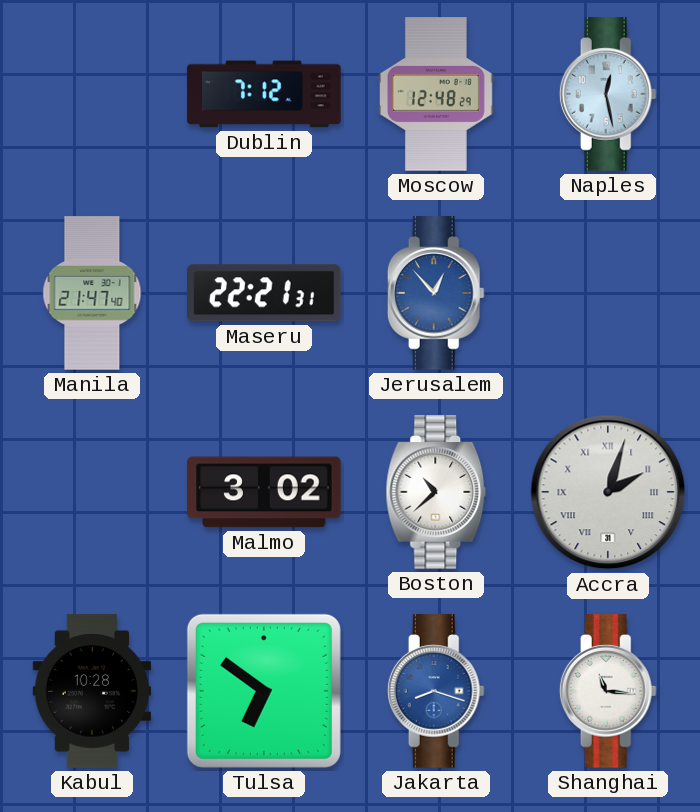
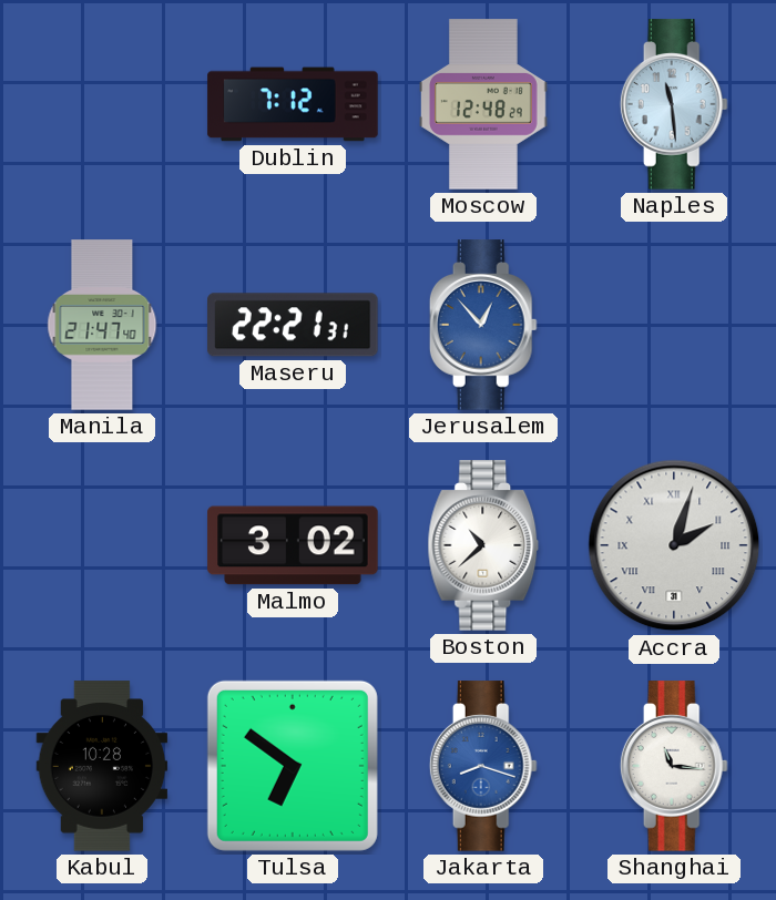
Naples: 12:28 -> 11:29
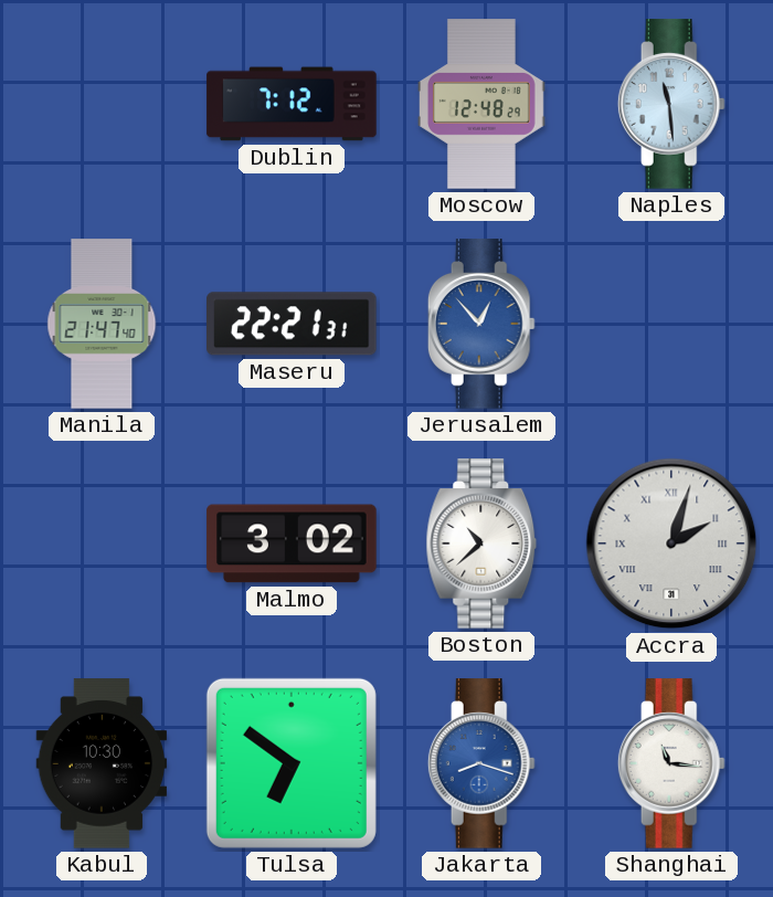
Kabul: 10:28 -> 10:30
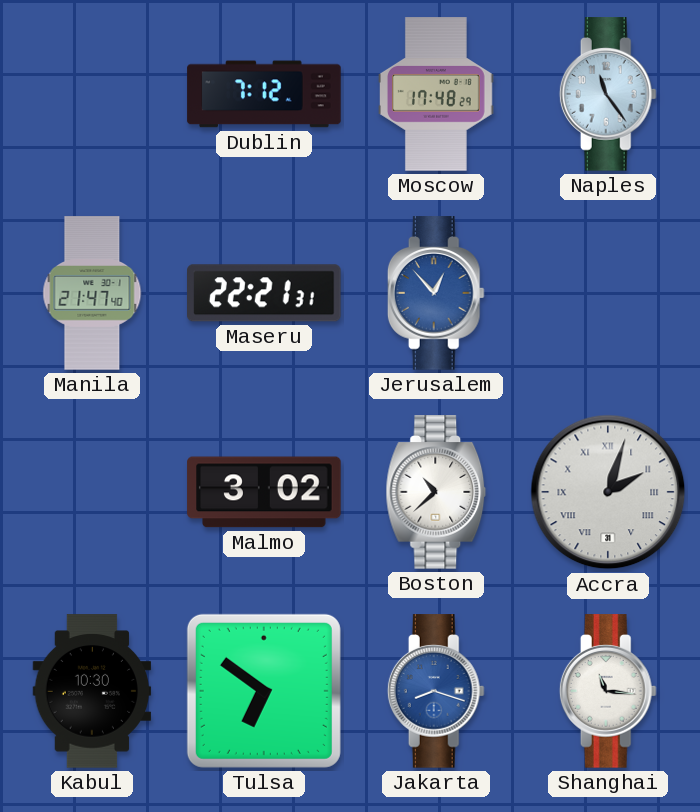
Moscow: 12:48 -> 17:48
Naples: 11:29 -> 11:24
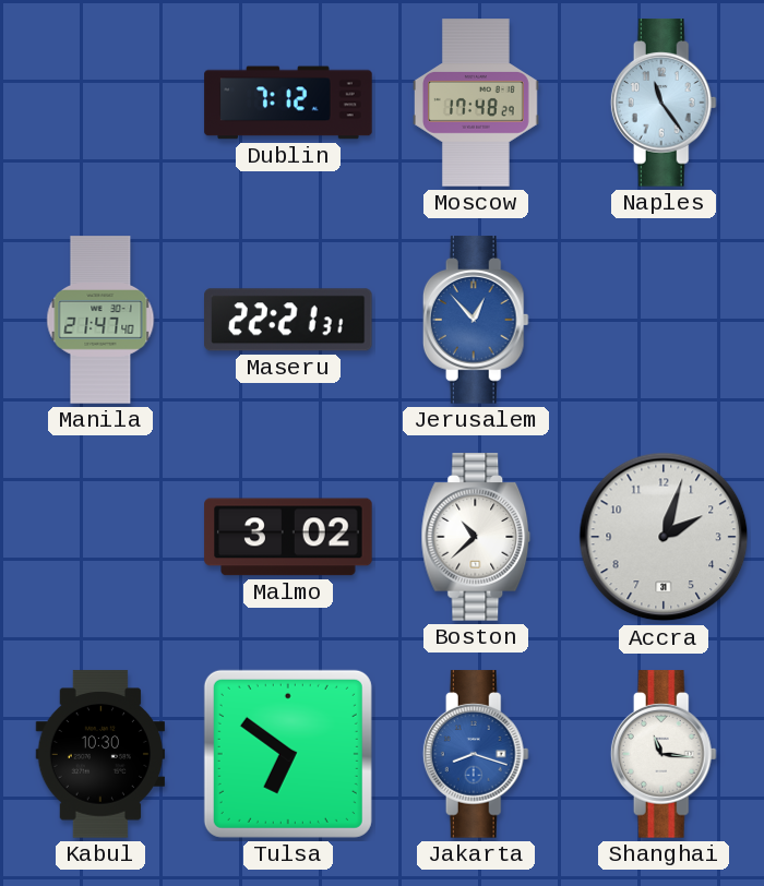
Accra numerals: Roman -> Arabic
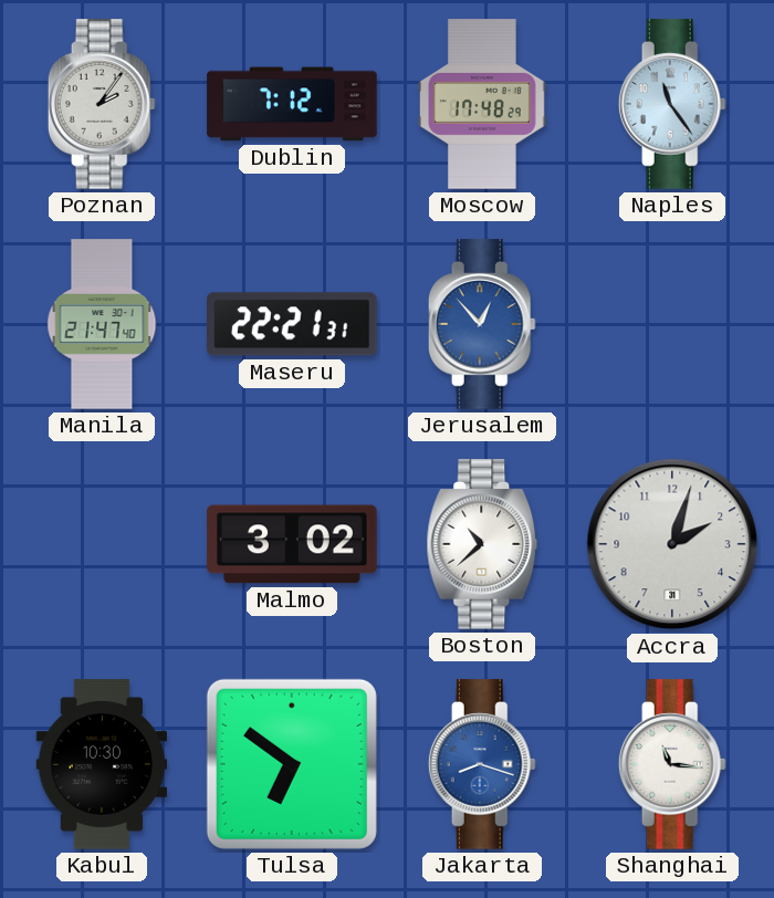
Poznan: none -> 2:06
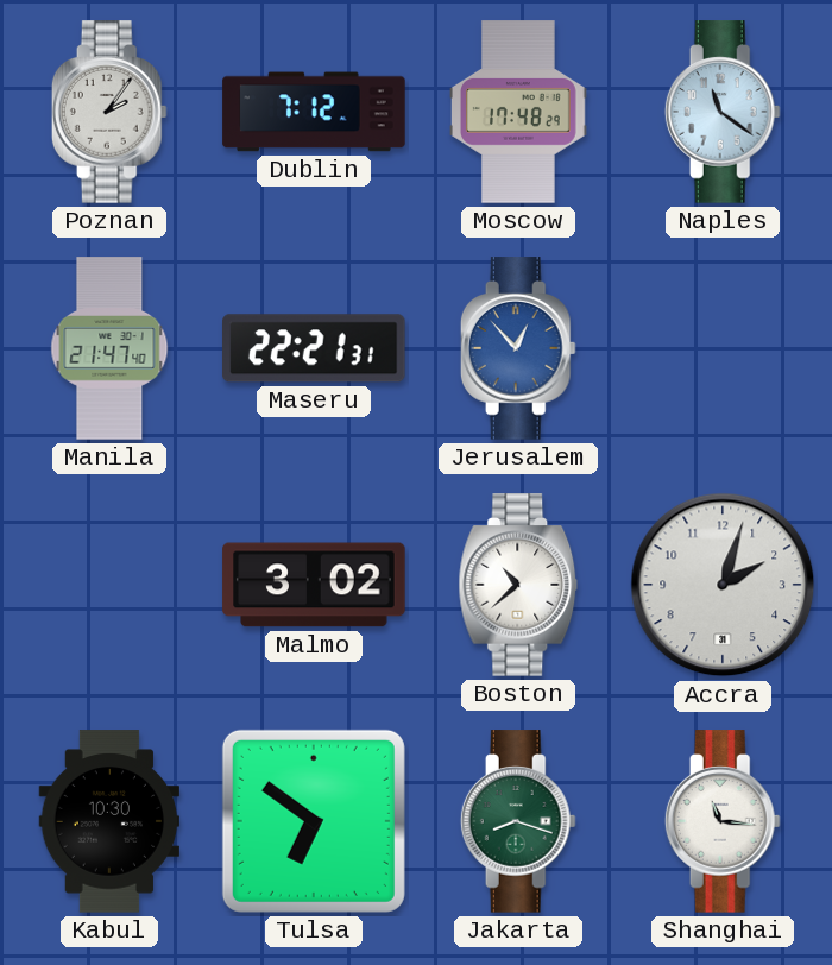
Naples: 11:24 -> 11:21
Jakarta dial: blue -> green
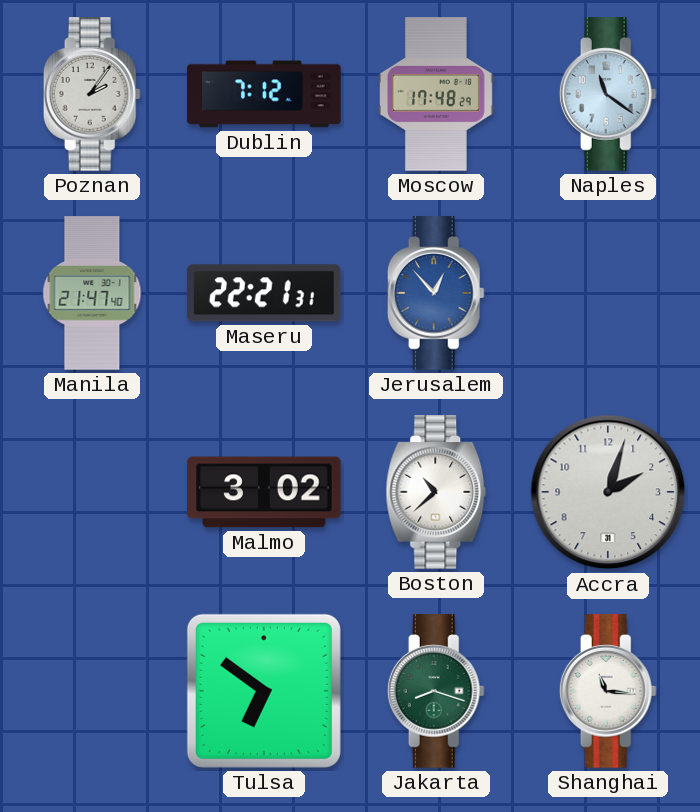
Kabul: 10:30 -> none
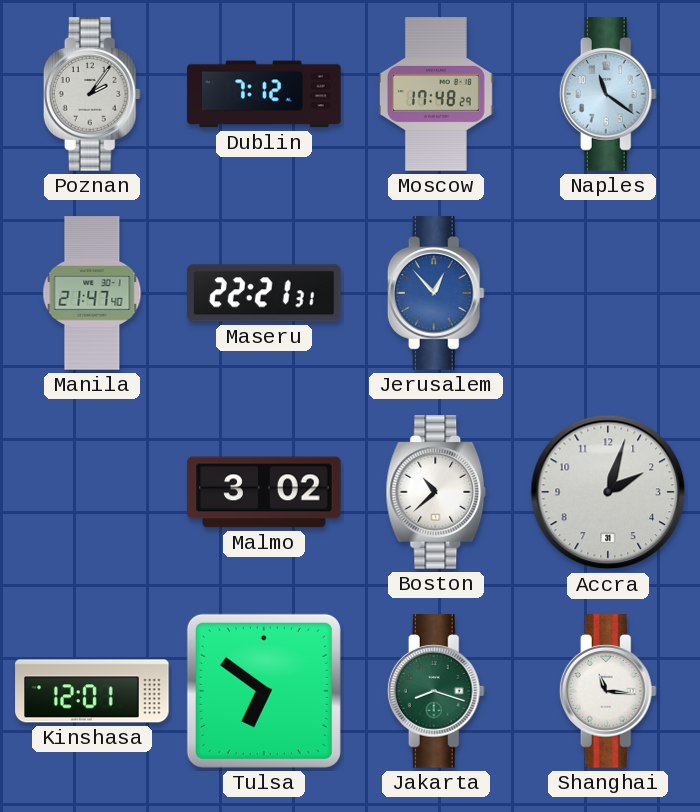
Kinshasa: none -> 12:01
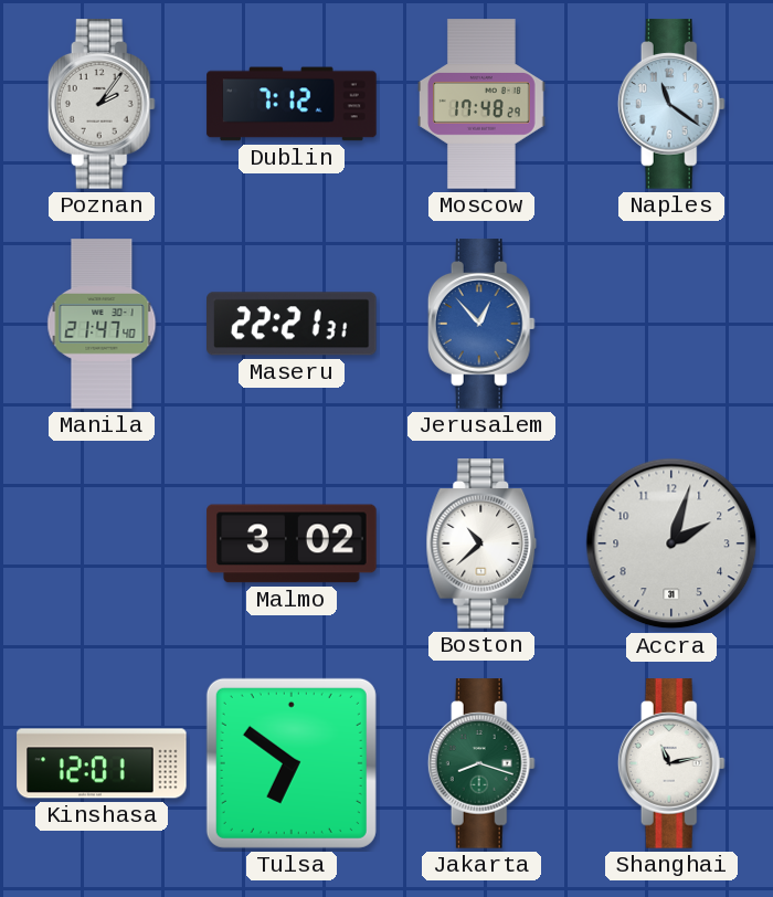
Shanghai: 11:16 -> 11:13
